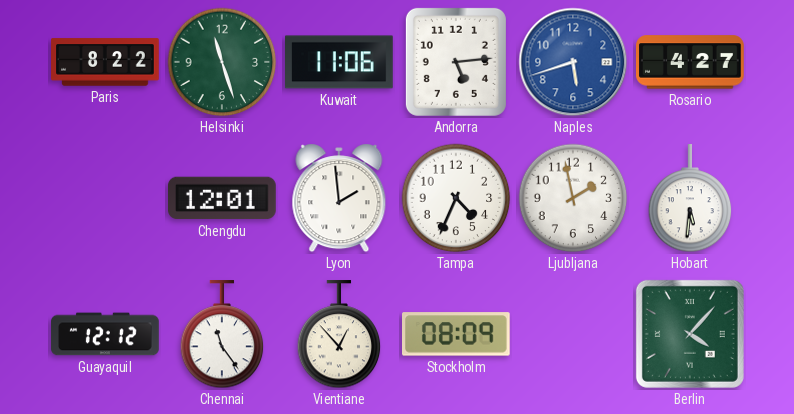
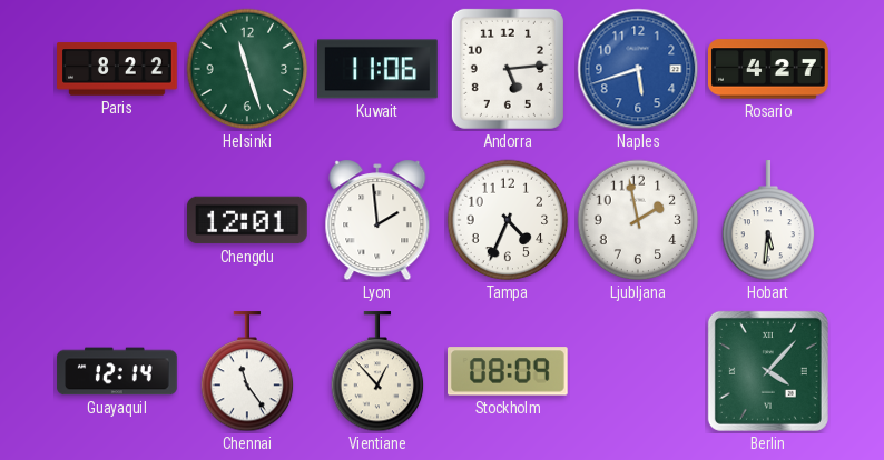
Guayaquil: 12:12 -> 12:14
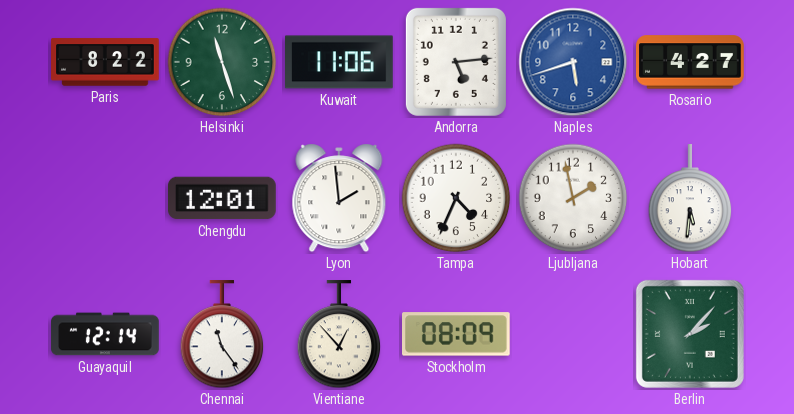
Berlin: 4:07 -> 2:07
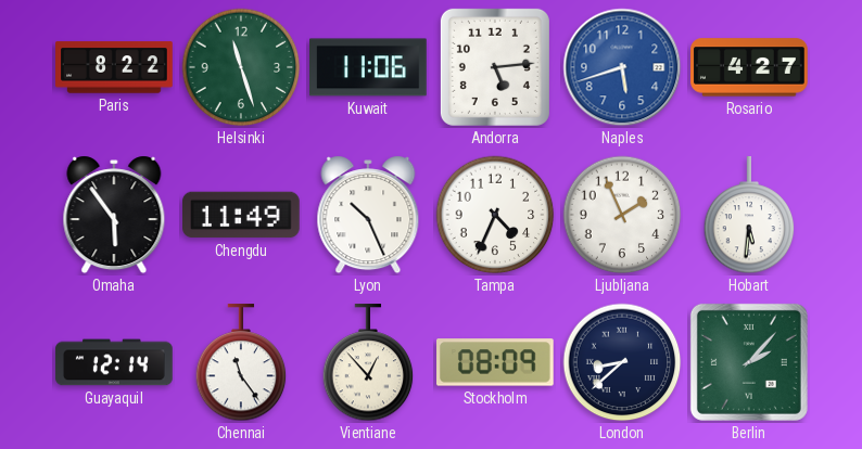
Omaha: none -> 5:54
Chengdu: 12:01 -> 11:49
Lyon: 1:59 -> 10:26
Ljubljana: 1:58 -> 1:56
London: none -> 8:38
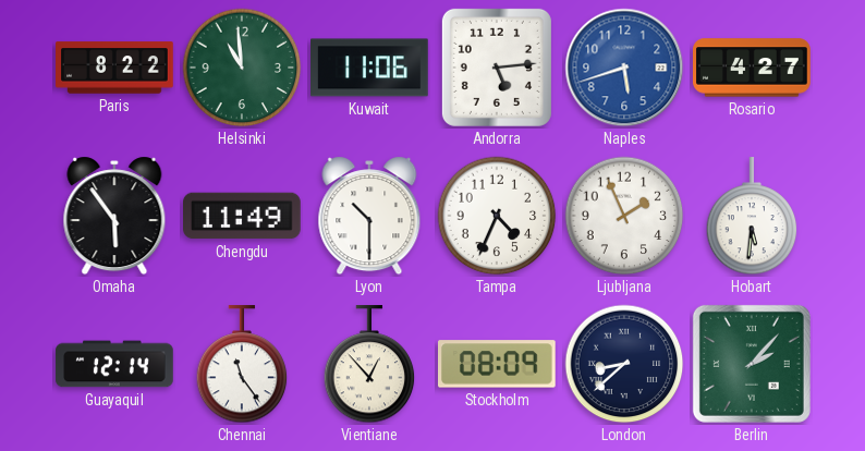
Helsinki: 11:27 -> 10:59
Lyon: 10:26 -> 10:30
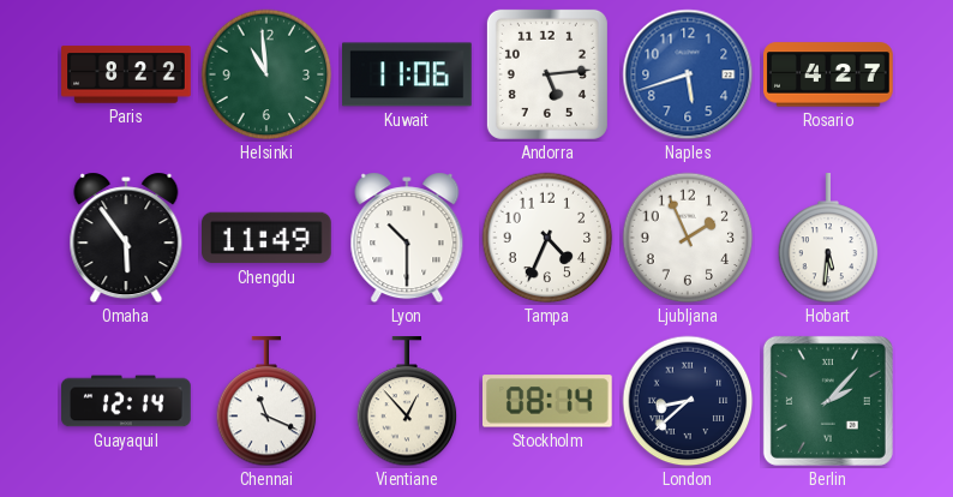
Chennai: 11:24 -> 11:19
Stockholm: 08:09 -> 08:14
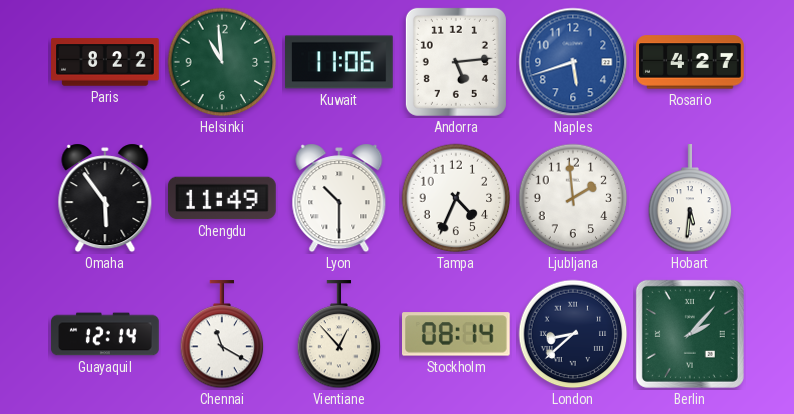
Ljubljana: 1:56 -> 1:59
Chennai: 11:19 -> 11:20
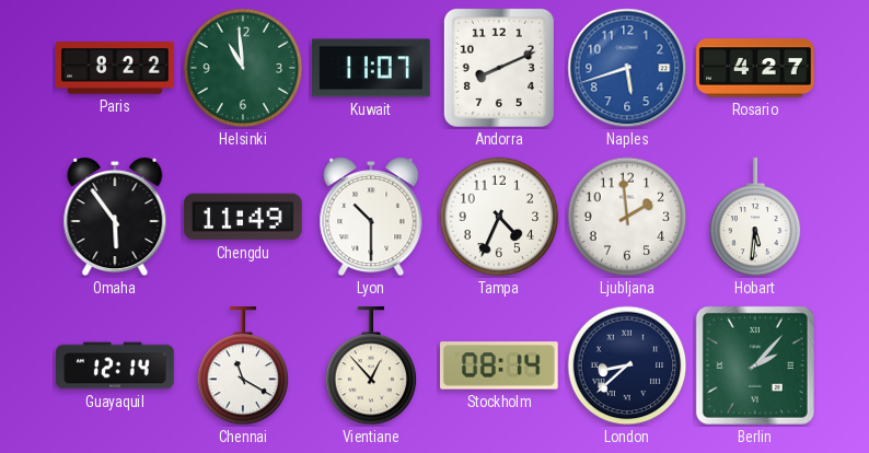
Kuwait: 11:06 -> 11:07
Andorra: 5:14 -> 8:11
